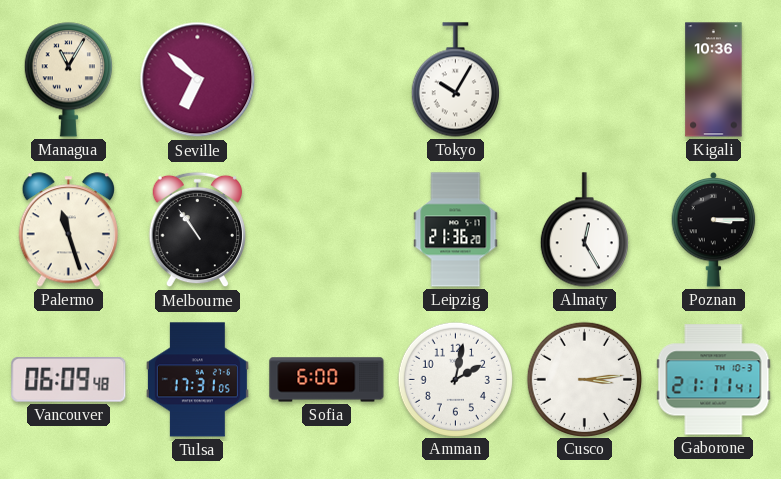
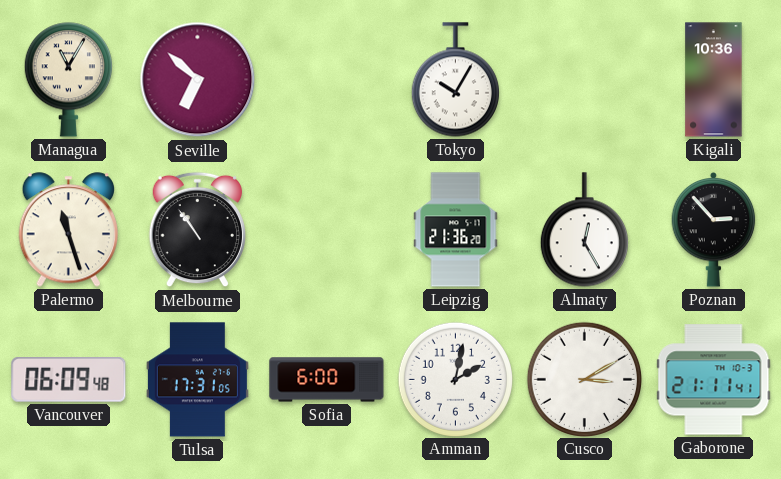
Poznan: 3:15 -> 2:53
Cusco: 3:14 -> 3:10
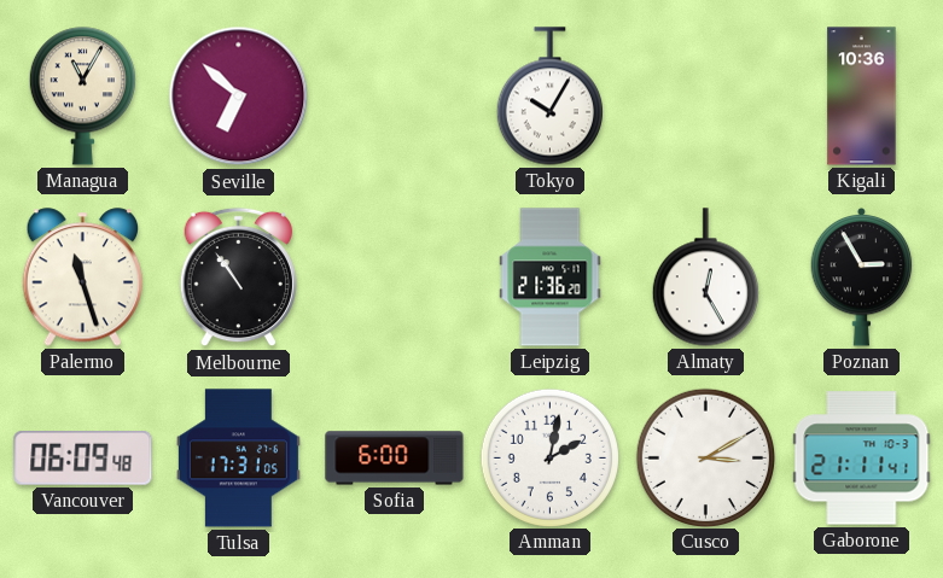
Poznan: 2:53 -> 2:55
